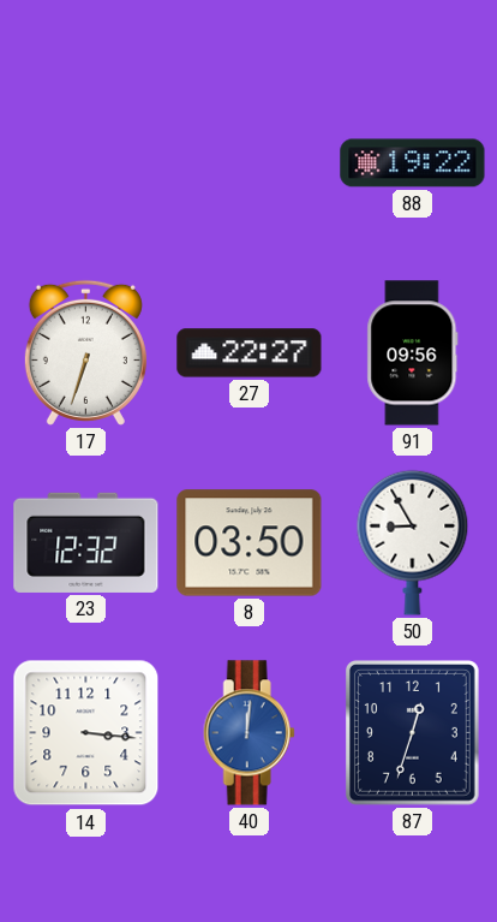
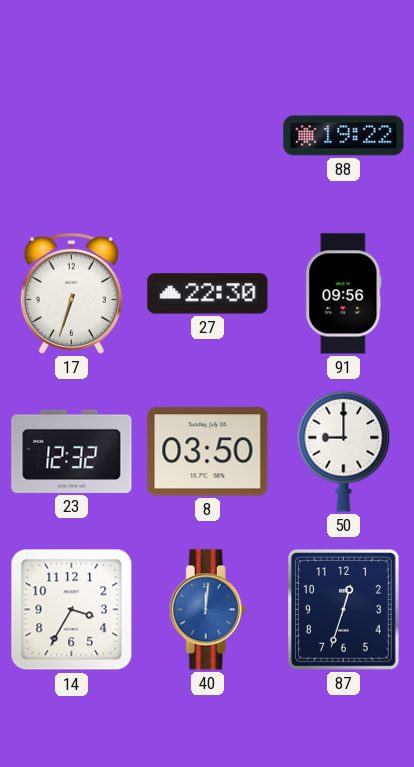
27: 22:27 -> 22:30
50: 8:55 -> 9:00
14: 3:16 -> 3:35
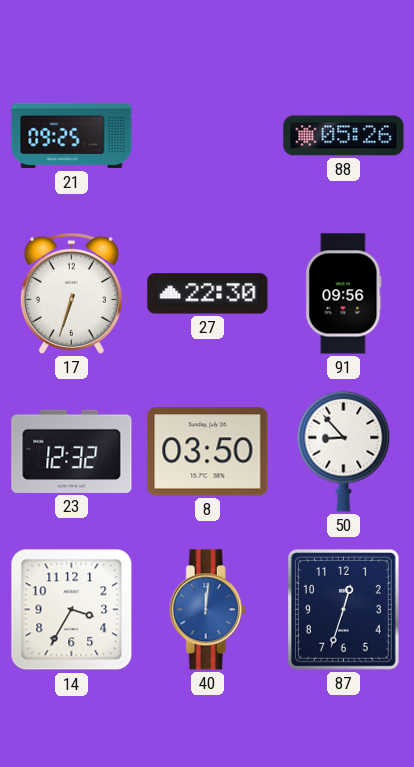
21: none -> 09:25
88: 19:22 -> 05:26
50: 9:00 -> 8:53
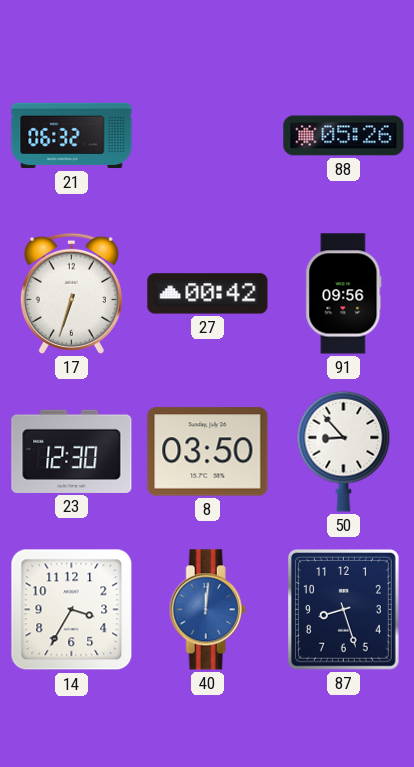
21: 09:25 -> 06:32
27: 22:30 -> 00:42
23: 12:32 -> 12:30
87: 12:33 -> 8:27
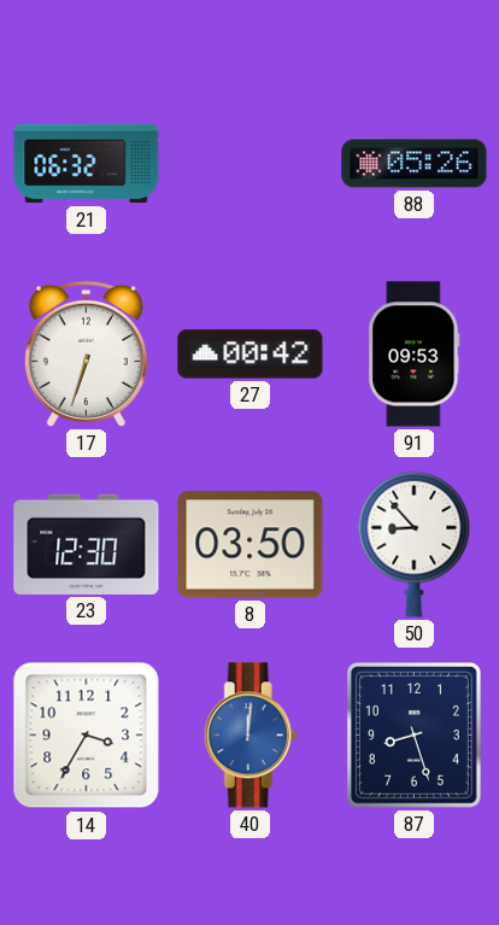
91: 09:56 -> 09:53
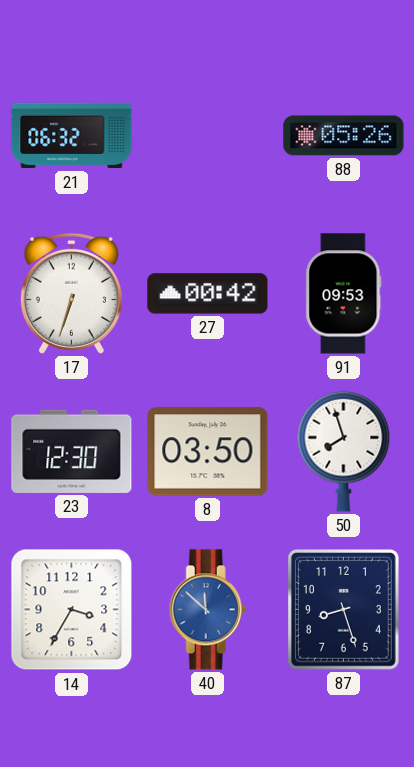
50: 8:53 -> 7:57
40: 12:01 -> 11:52
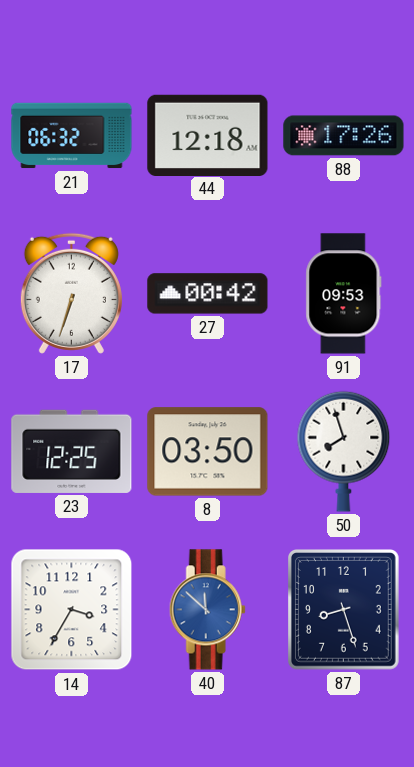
44: none -> 12:18
88: 05:26 -> 17:26
23: 12:30 -> 12:25
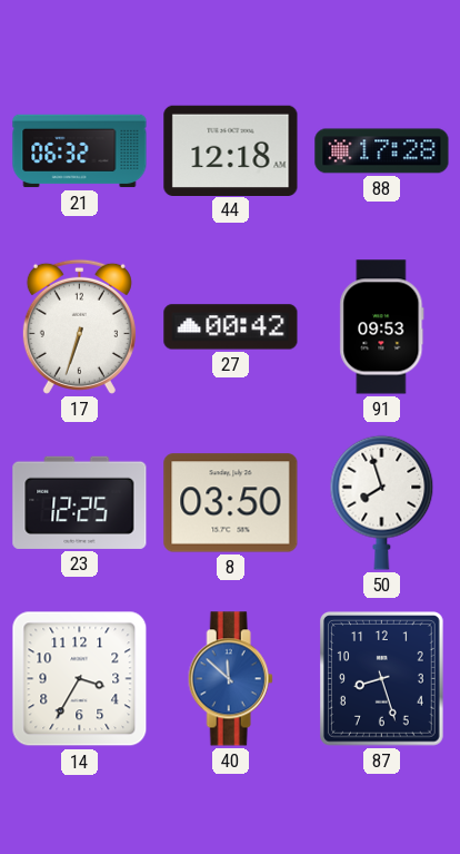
88: 17:26 -> 17:28
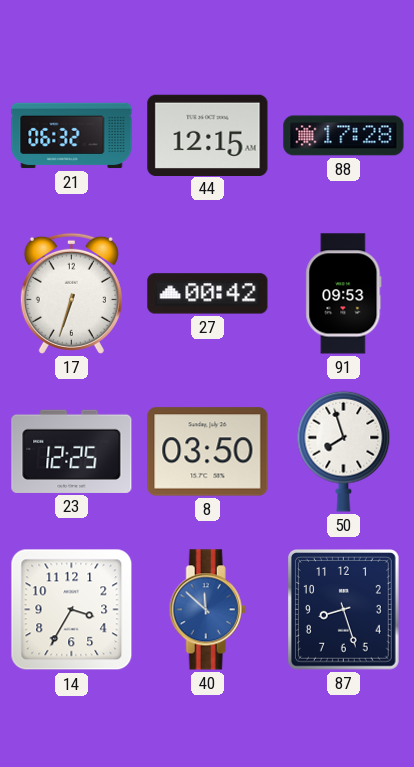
44: 12:18 -> 12:15
